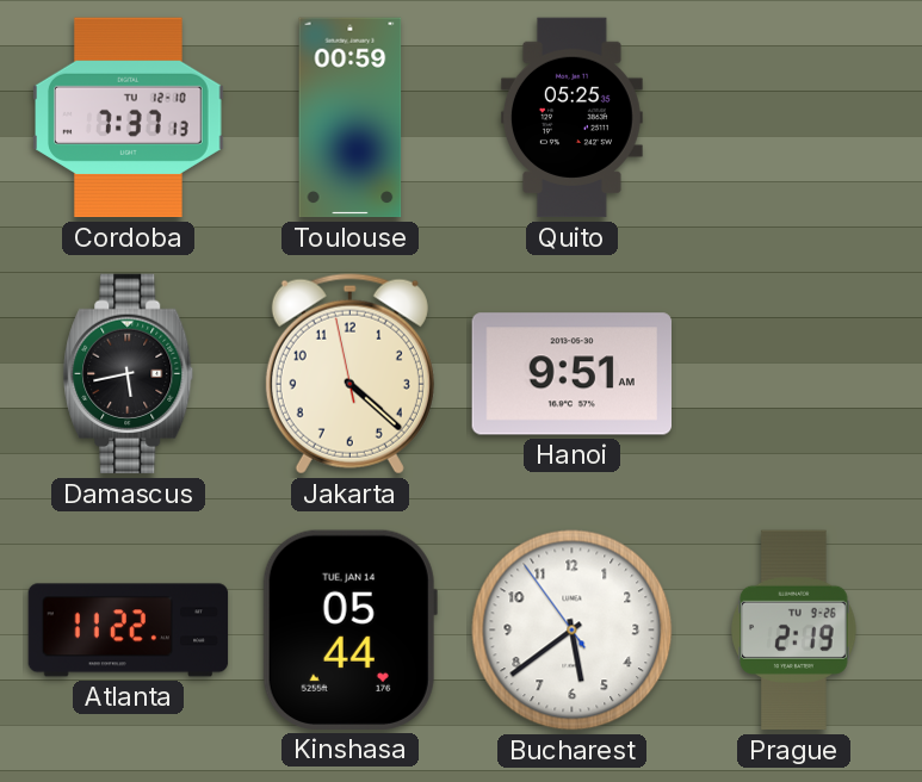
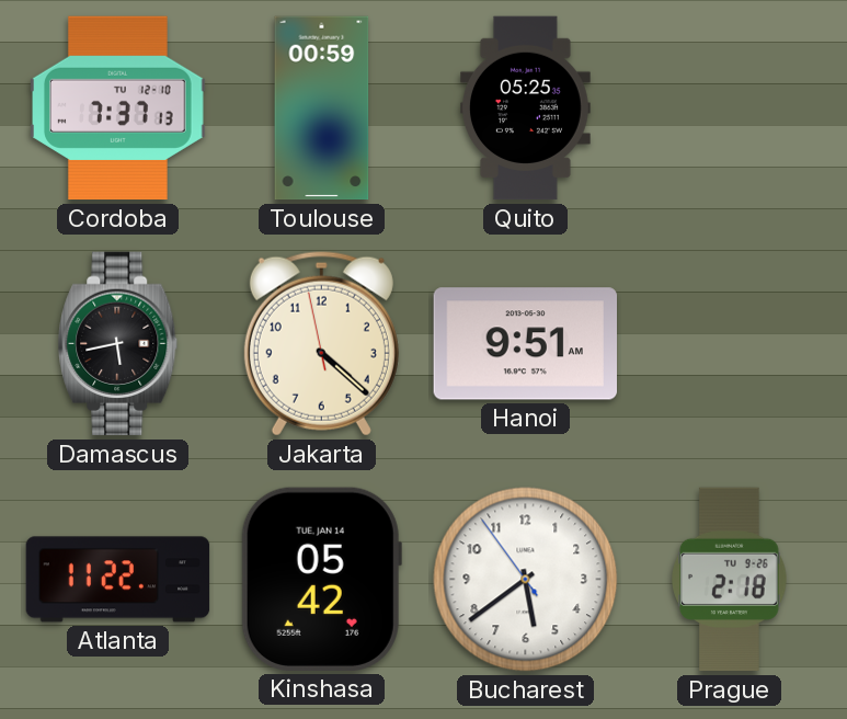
Kinshasa: 05:44 -> 05:42
Prague: 2:19 -> 2:18
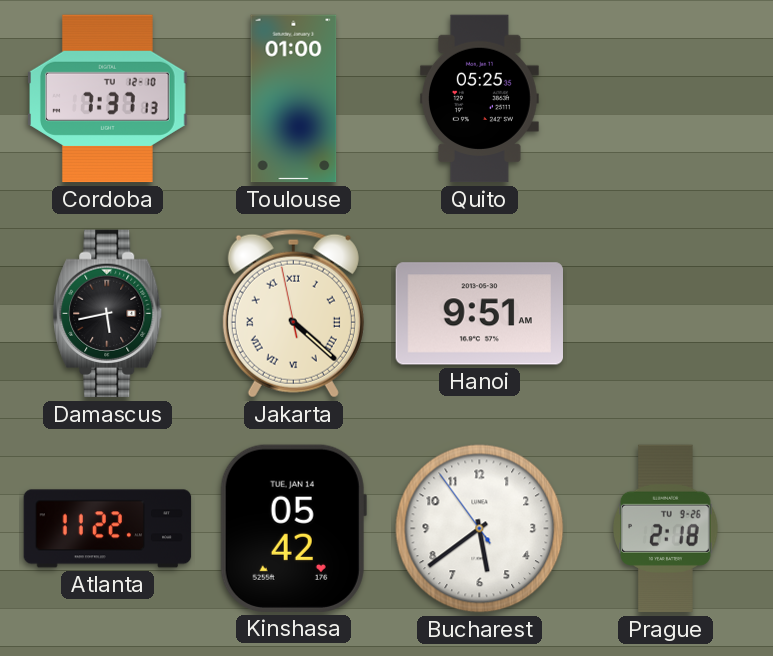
Toulouse: 00:59 -> 01:00
Jakarta numerals: Arabic -> Roman
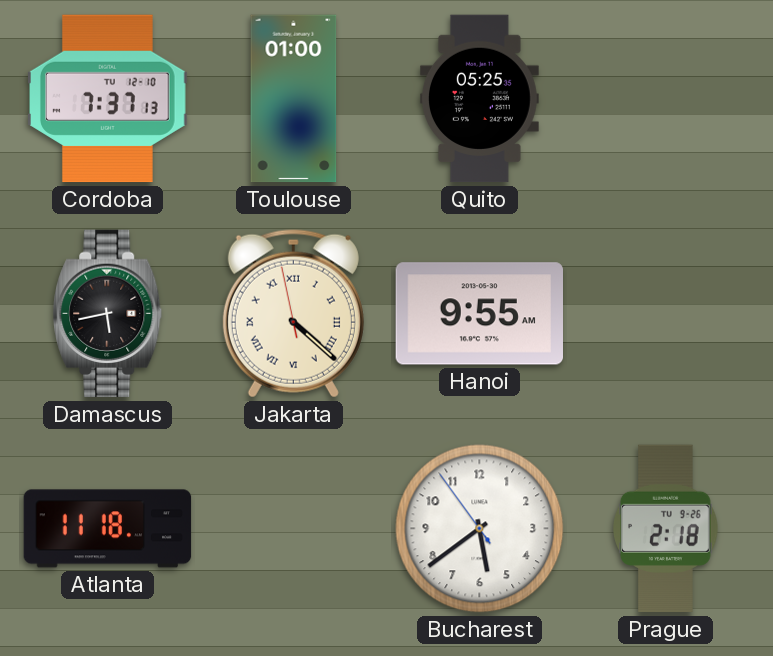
Hanoi: 9:51 -> 9:55
Atlanta: 11:22 -> 11:18
Kinshasa: 05:42 -> none
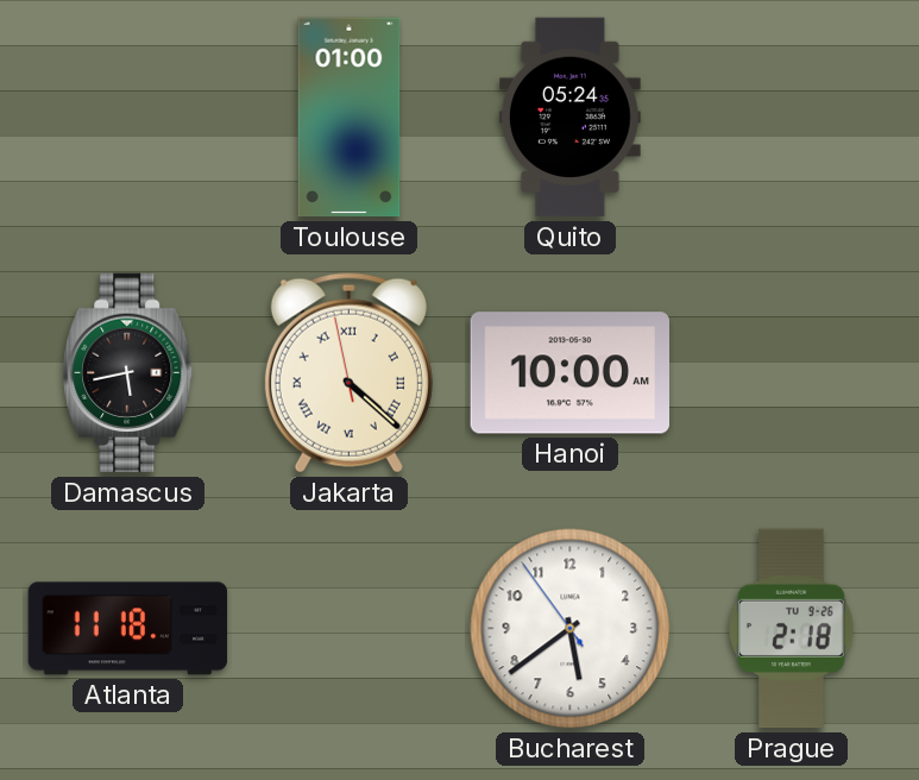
Cordoba: 7:37 -> none
Quito: 05:25 -> 05:24
Hanoi: 9:55 -> 10:00
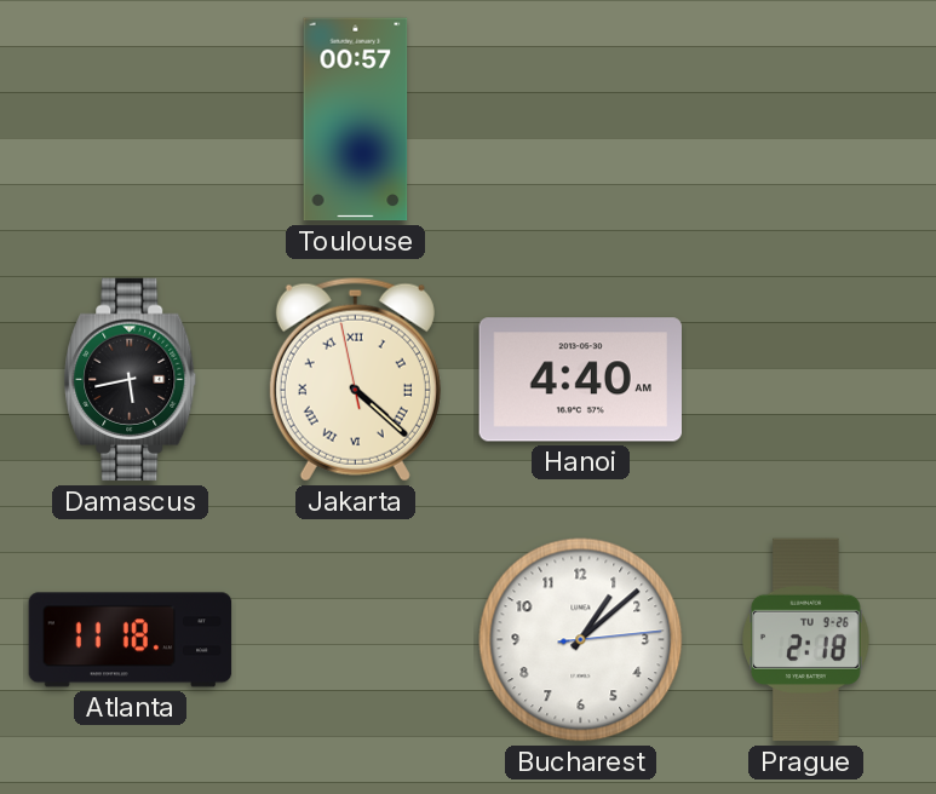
Toulouse: 01:00 -> 00:57
Quito: 05:24 -> none
Hanoi: 10:00 -> 4:40
Bucharest: 5:38 -> 1:08
